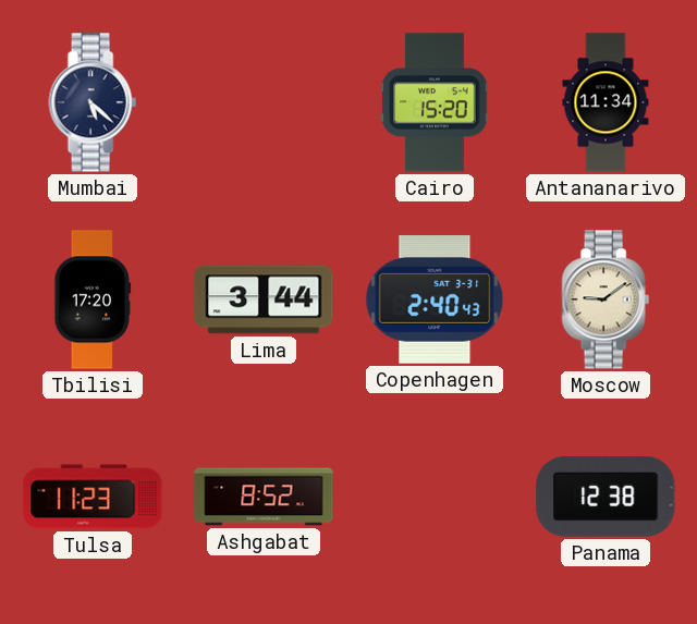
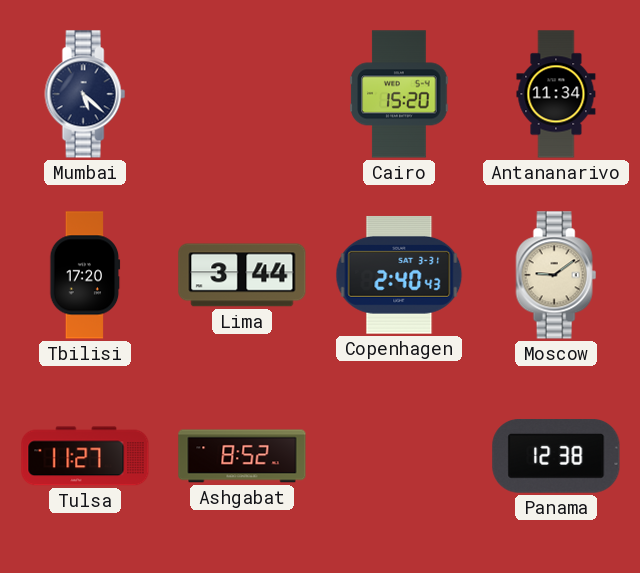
Tulsa: 11:23 -> 11:27
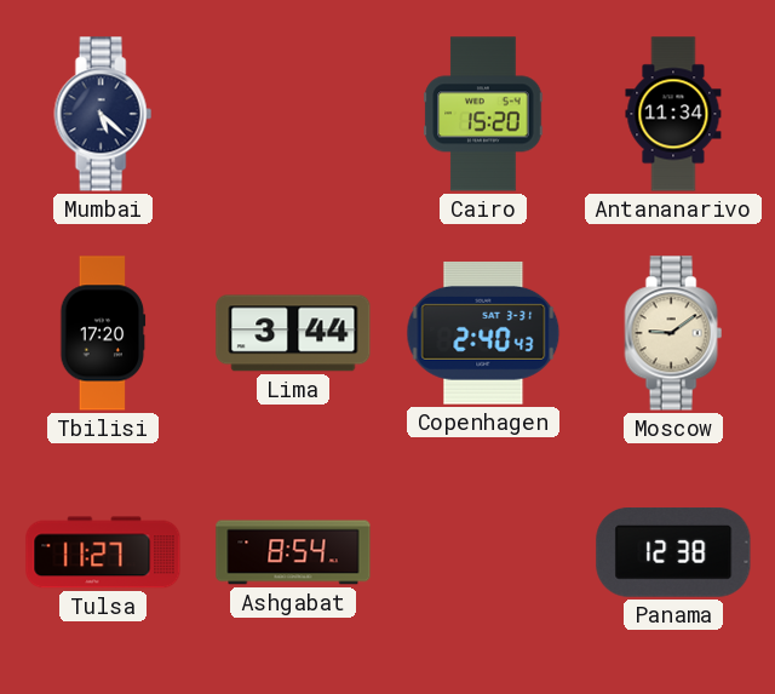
Ashgabat: 8:52 -> 8:54
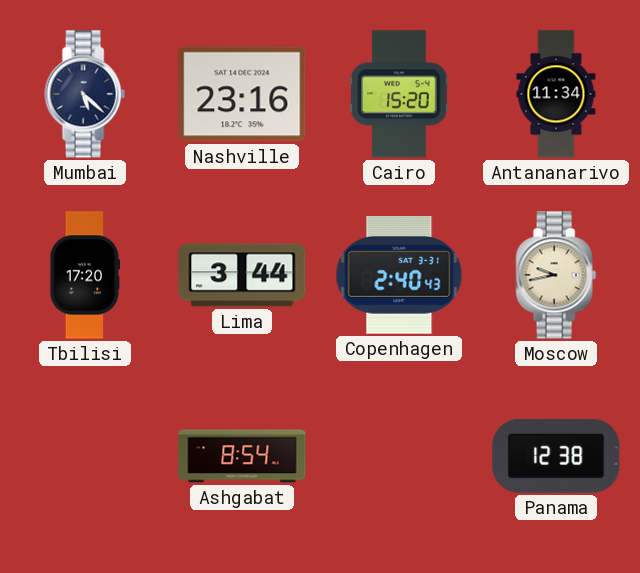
Nashville: none -> 23:16
Moscow: 9:09 -> 9:43
Tulsa: 11:27 -> none
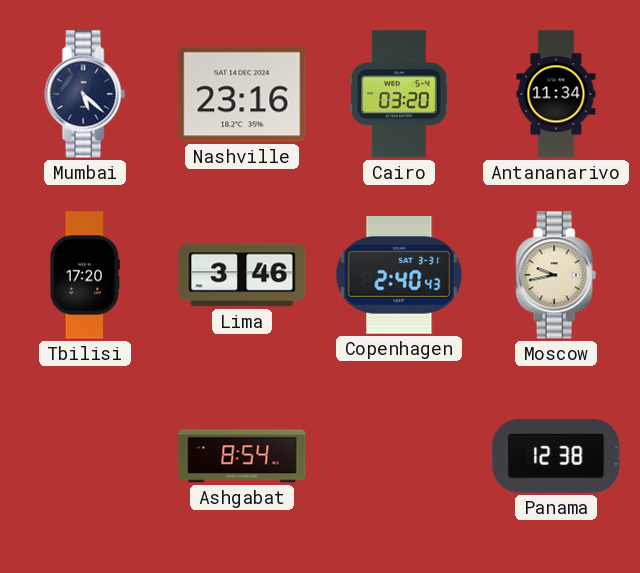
Cairo: 15:20 -> 03:20
Lima: 3:44 -> 3:46
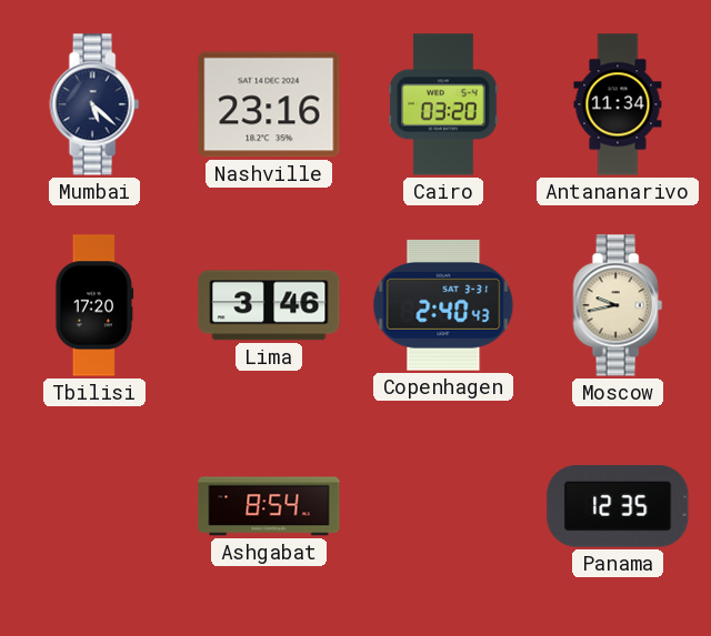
Panama: 12:38 -> 12:35
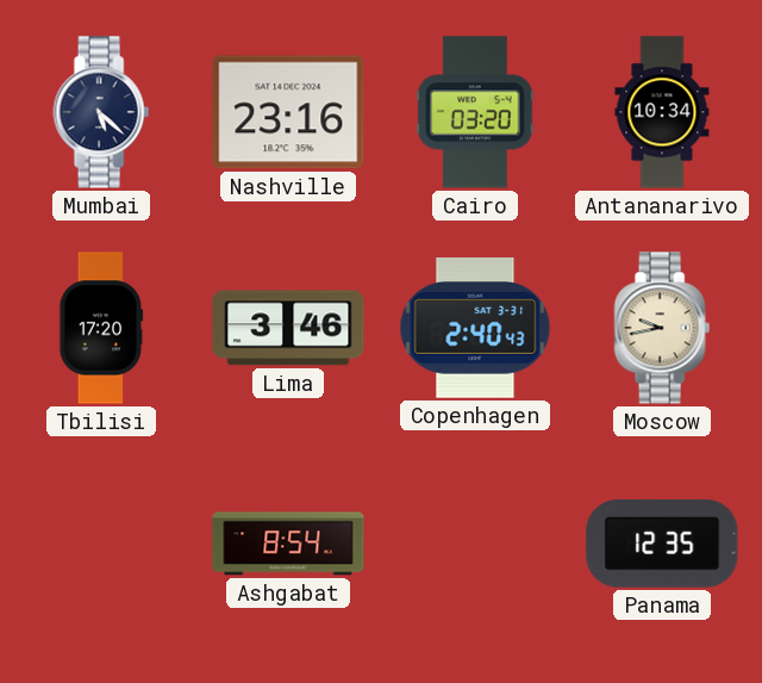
Antananarivo: 11:34 -> 10:34
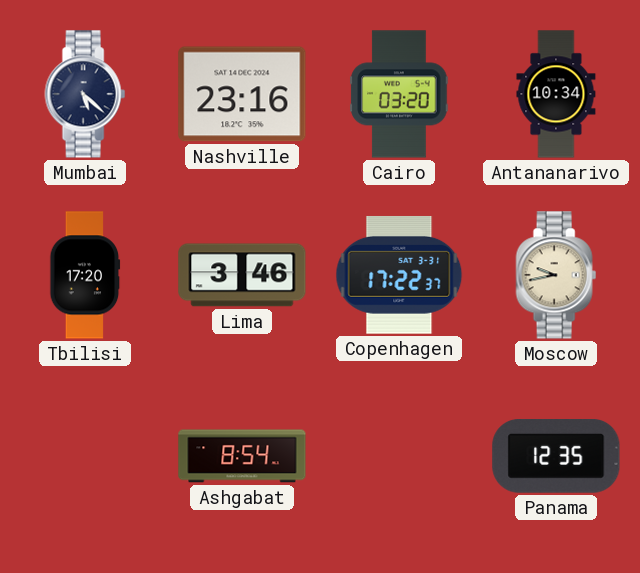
Copenhagen: 2:40 -> 17:22
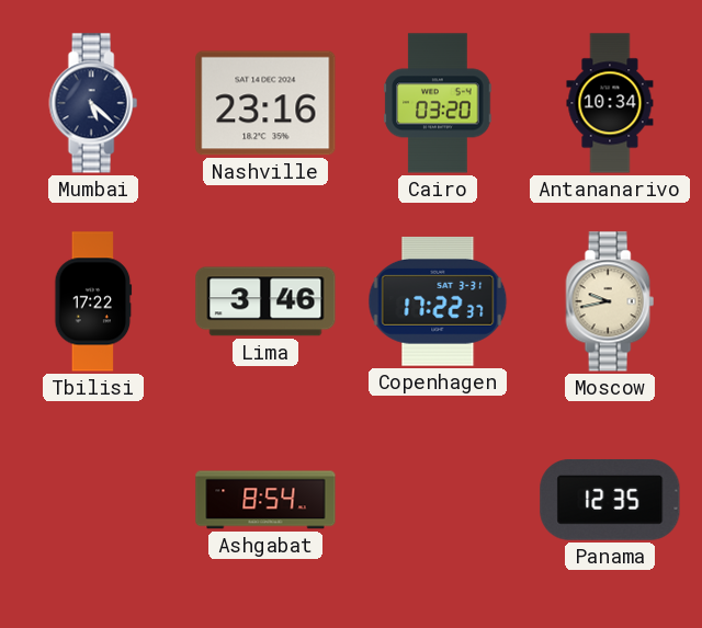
Tbilisi: 17:20 -> 17:22
